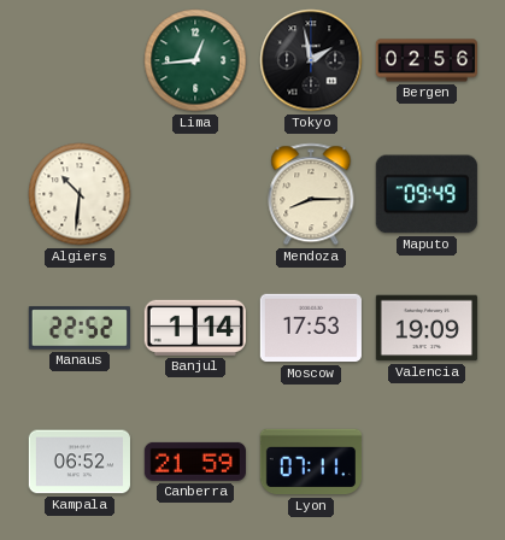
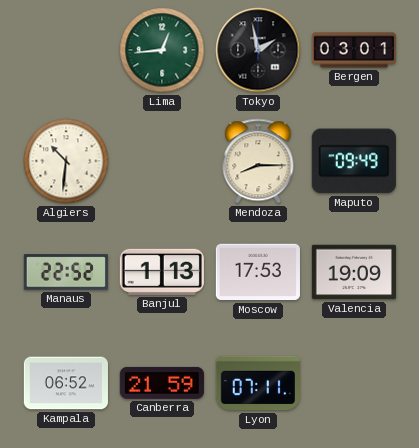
Bergen: 02:56 -> 03:01
Banjul: 1:14 -> 1:13
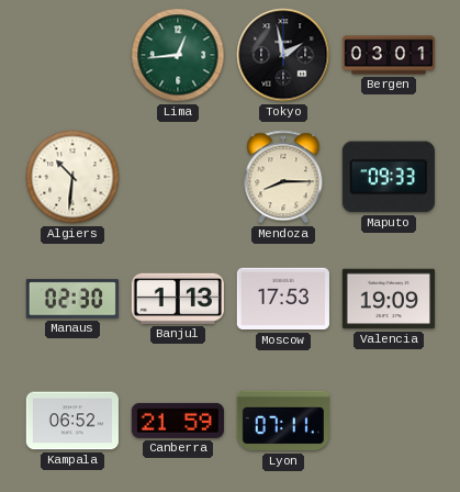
Maputo: 09:49 -> 09:33
Manaus: 22:52 -> 02:30
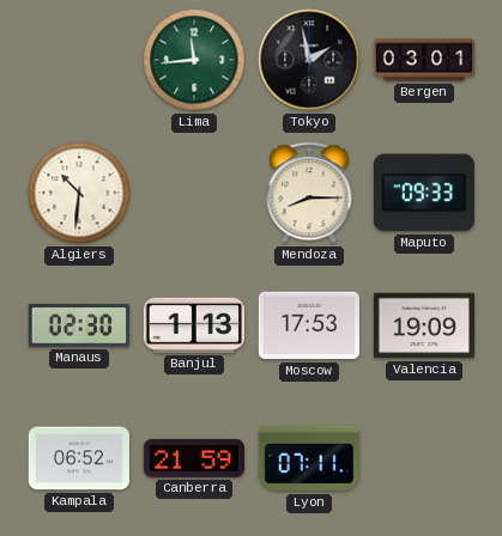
Lima: 12:44 -> 11:44
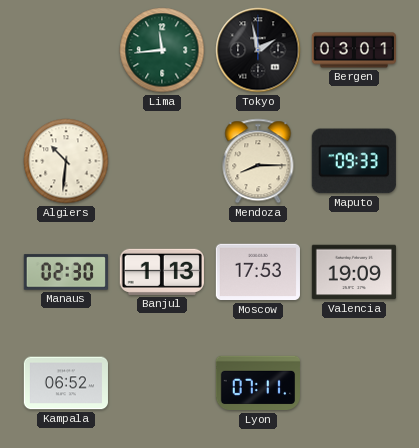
Canberra: 21:59 -> none
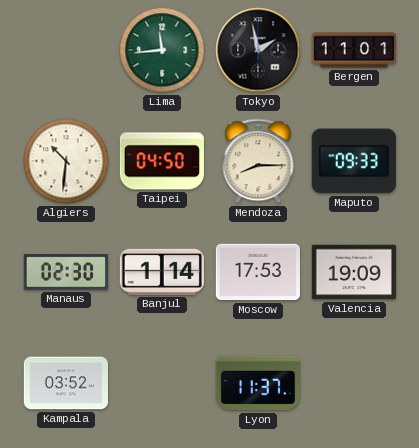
Bergen: 03:01 -> 11:01
Taipei: none -> 04:50
Banjul: 1:13 -> 1:14
Kampala: 06:52 -> 03:52
Lyon: 07:11 -> 11:37
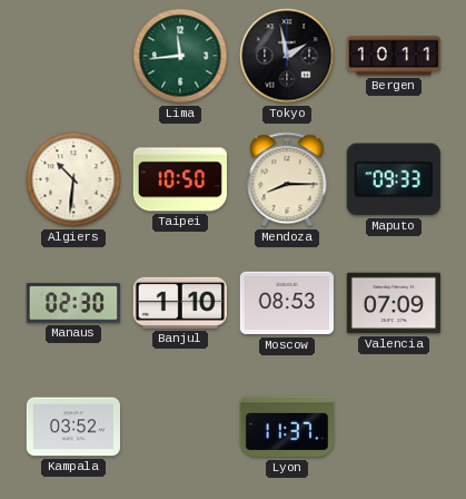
Bergen: 11:01 -> 10:11
Taipei: 04:50 -> 10:50
Banjul: 1:14 -> 1:10
Moscow: 17:53 -> 08:53
Valencia: 19:09 -> 07:09
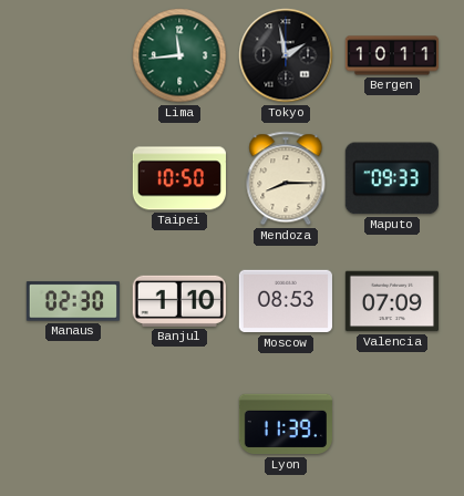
Algiers: 10:31 -> none
Kampala: 03:52 -> none
Lyon: 11:37 -> 11:39
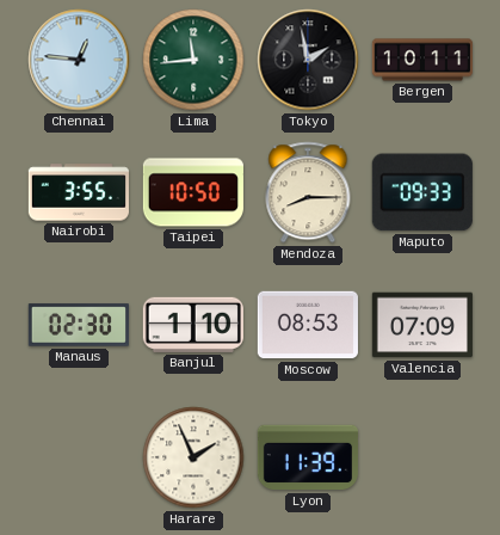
Chennai: none -> 12:46
Nairobi: none -> 3:55
Harare: none -> 1:56
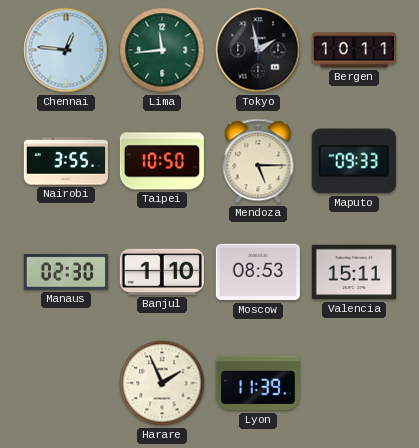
Mendoza: 8:15 -> 5:15
Valencia: 07:09 -> 15:11
